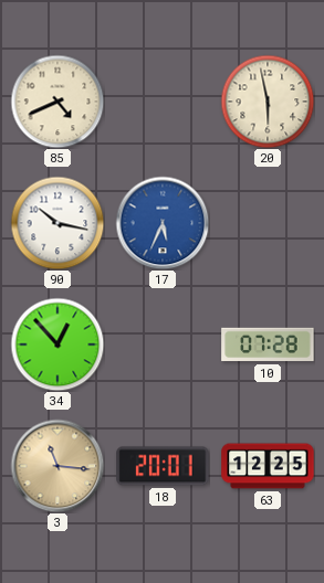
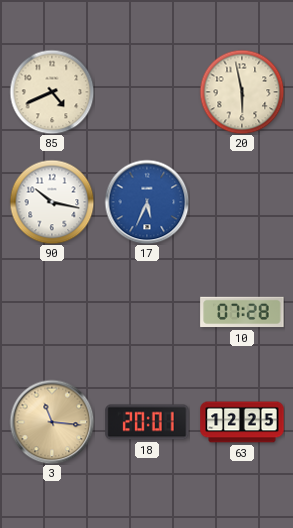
34: 12:53 -> none
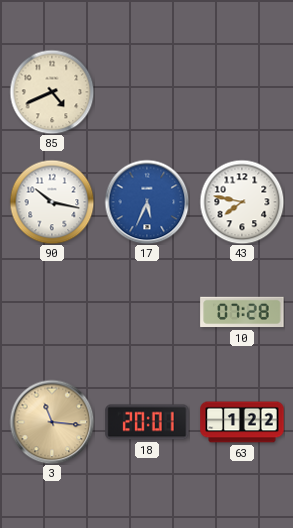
20: 5:58 -> none
43: none -> 7:47
63: 12:25 -> 1:22
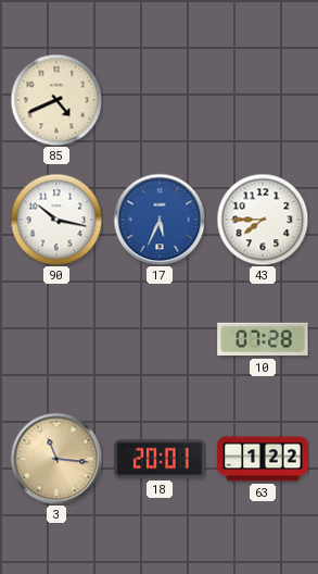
43: 7:47 -> 7:45
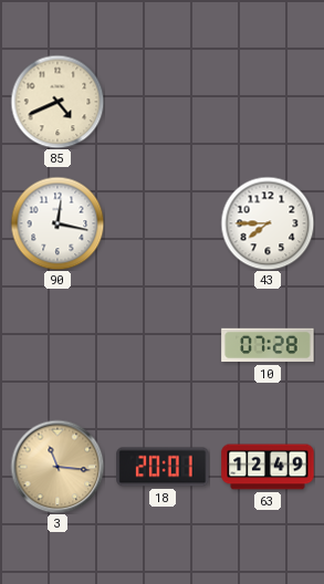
90: 10:17 -> 12:17
17: 5:34 -> none
63: 1:22 -> 12:49
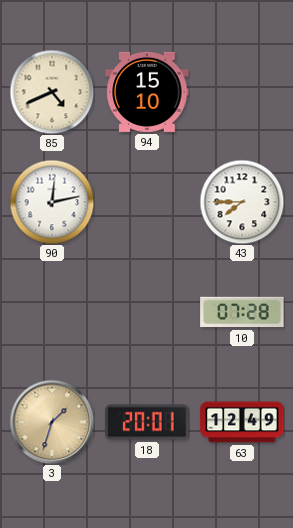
94: none -> 15:10
90: 12:17 -> 12:13
3: 11:16 -> 1:33
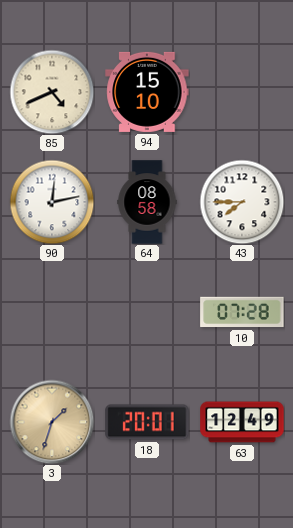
64: none -> 08:58
